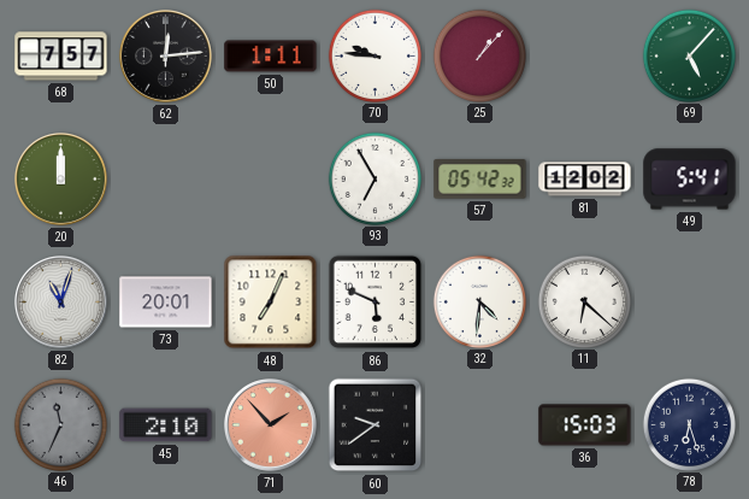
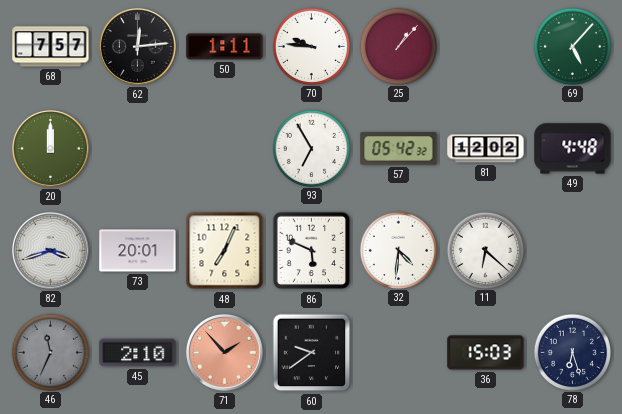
49: 5:41 -> 4:48
82: 11:03 -> 3:42
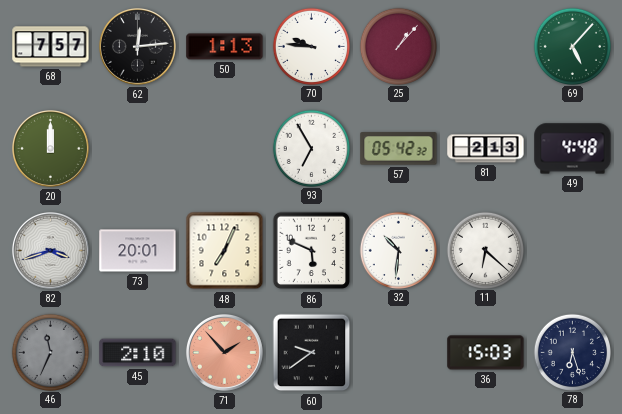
50: 1:11 -> 1:13
81: 12:02 -> 2:13
32: 4:31 -> 10:31
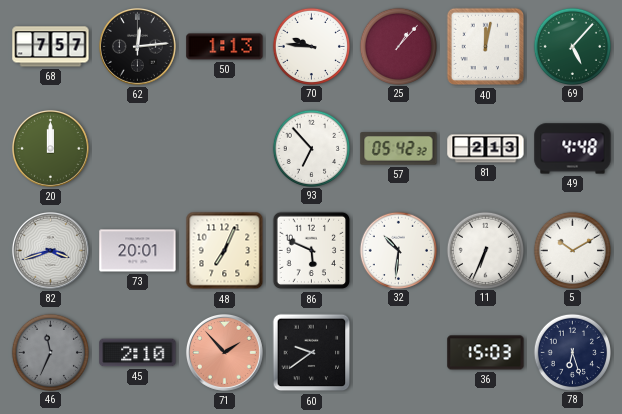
40: none -> 12:02
93: 6:55 -> 6:53
11: 6:22 -> 6:34
5: none -> 10:10
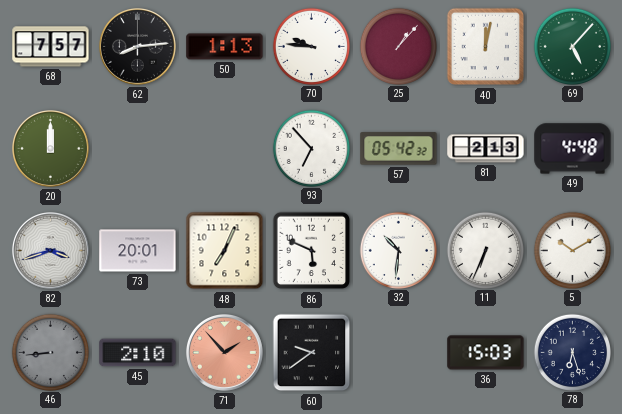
62: 12:14 -> 8:14
46: 11:34 -> 8:44
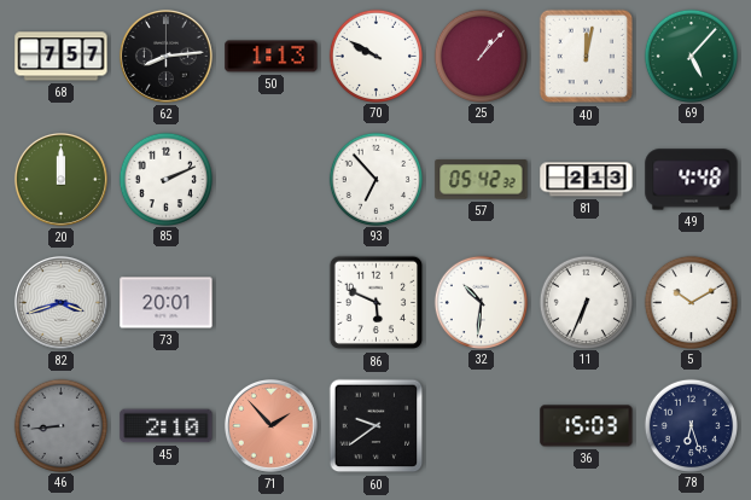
70: 9:46 -> 9:50
85: none -> 2:11
48: 7:04 -> none
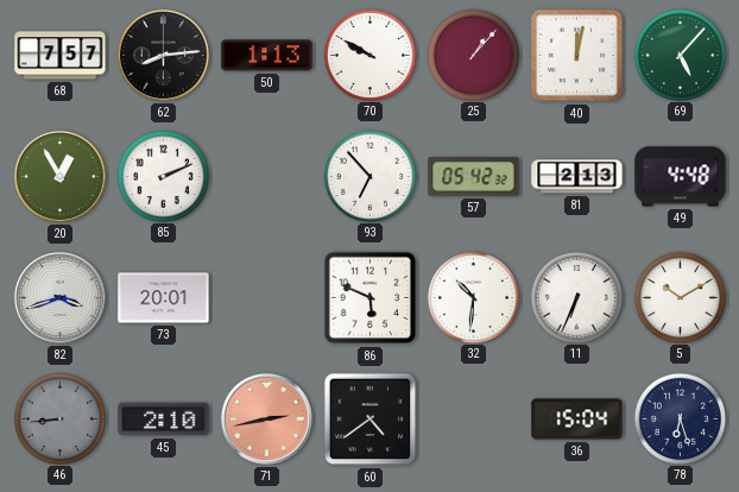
20: 12:00 -> 12:55
71: 1:53 -> 2:43
60: 9:39 -> 4:39
36: 15:03 -> 15:04
